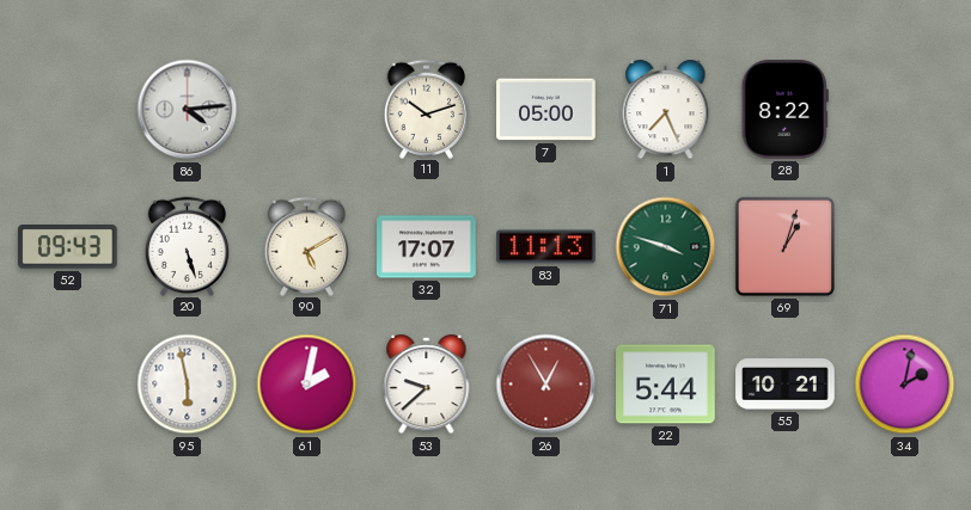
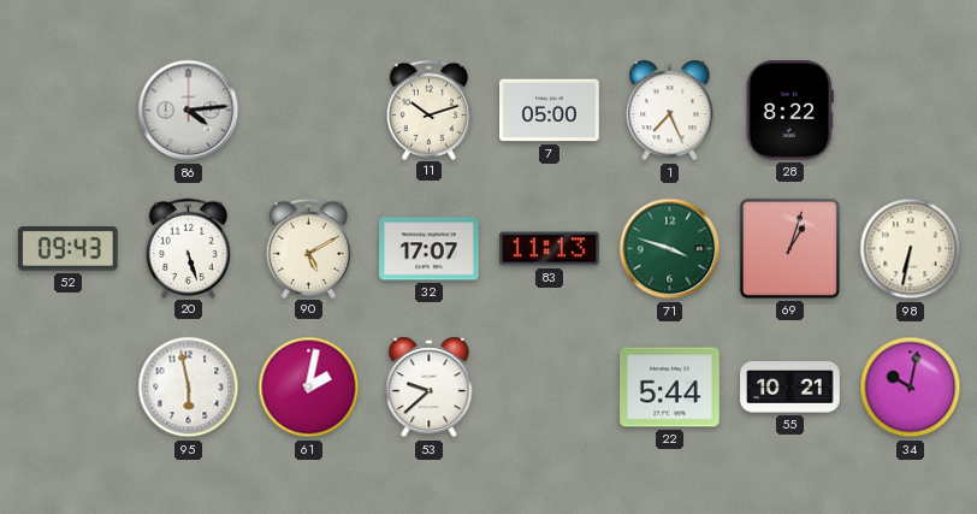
98: none -> 6:32
26: 12:55 -> none
34: 2:02 -> 10:02
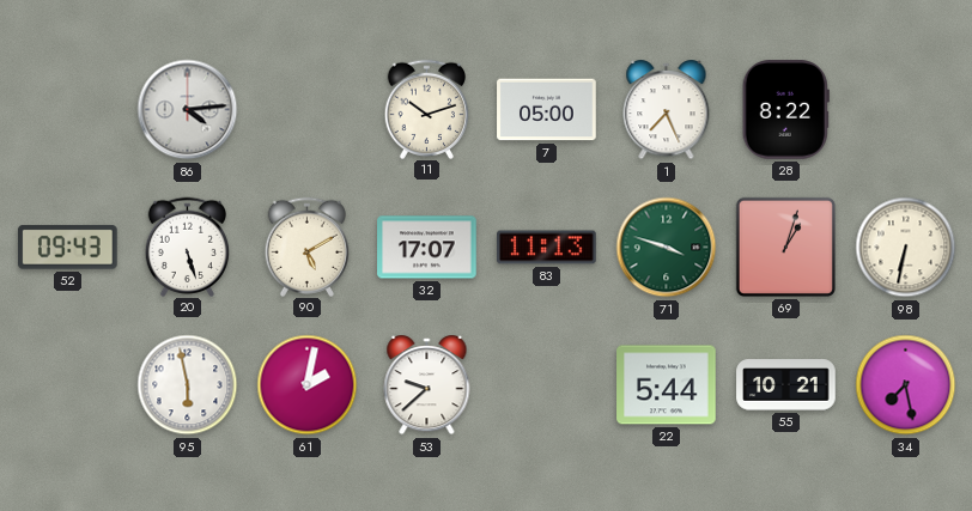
34: 10:02 -> 7:28
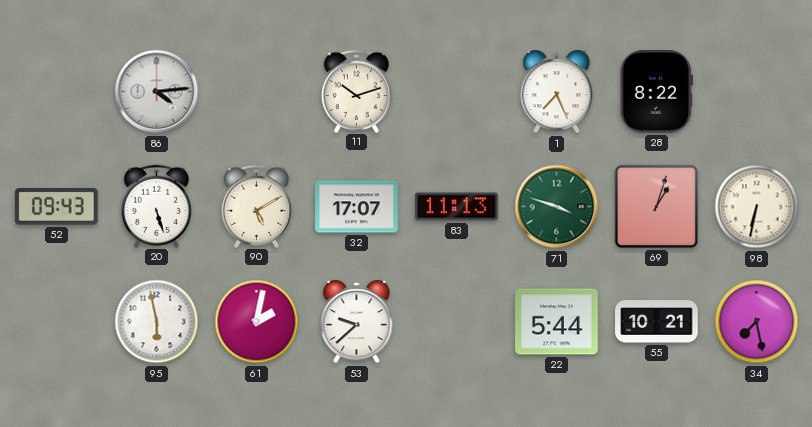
7: 05:00 -> none
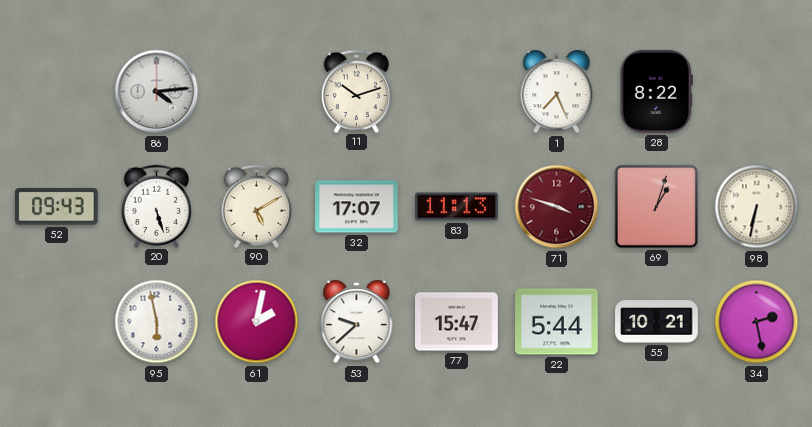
71 dial: green -> burgundy
77: none -> 15:47
34: 7:28 -> 2:28
